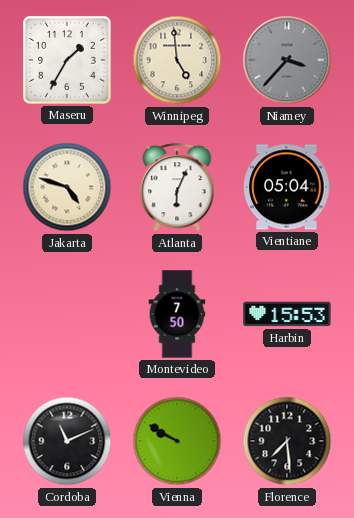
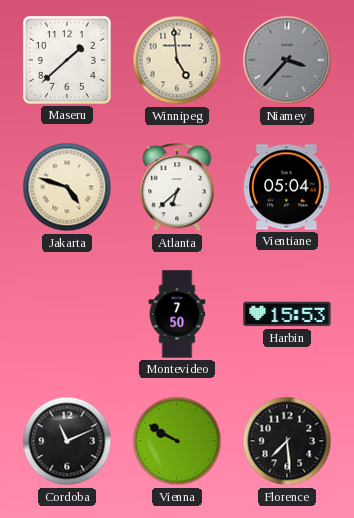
Maseru: 1:35 -> 1:38
Atlanta: 6:04 -> 6:38
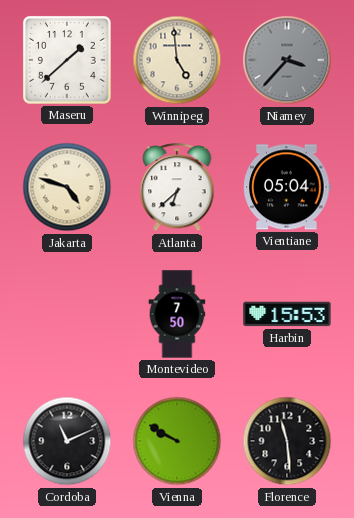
Florence: 7:29 -> 11:29
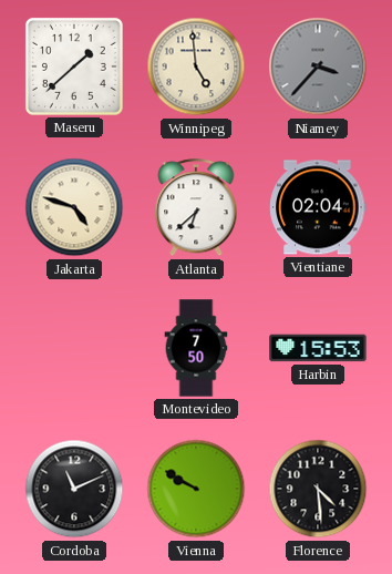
Vientiane: 05:04 -> 02:04
Florence: 11:29 -> 4:29
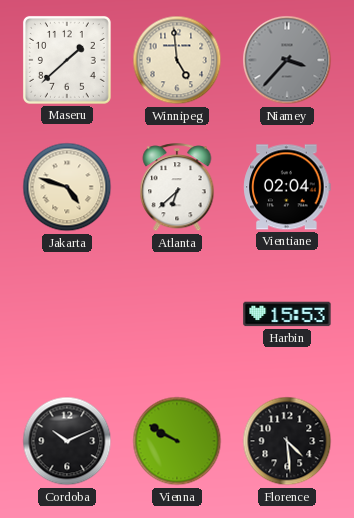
Montevideo: 7:50 -> none
Cordoba: 11:11 -> 10:11
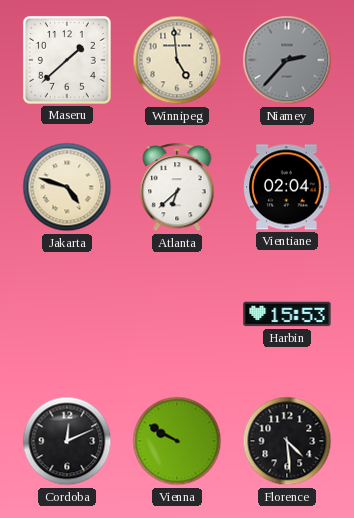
Niamey: 3:37 -> 2:37
Cordoba: 10:11 -> 12:11
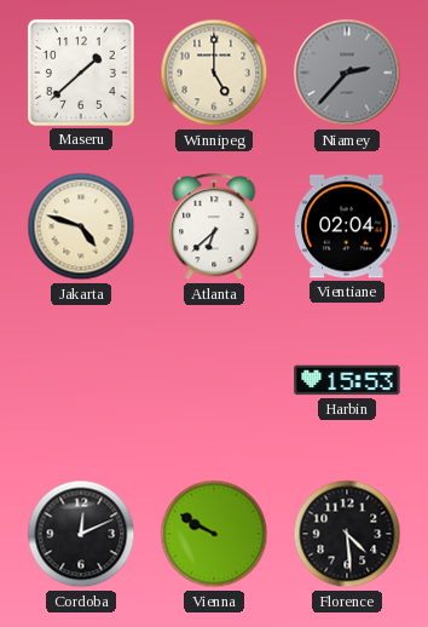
Winnipeg: 4:59 -> 5:00
